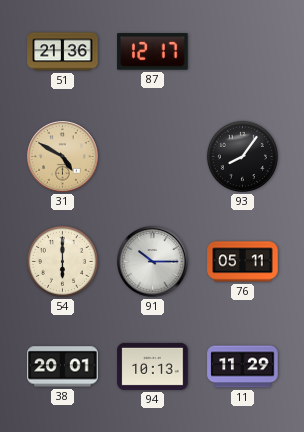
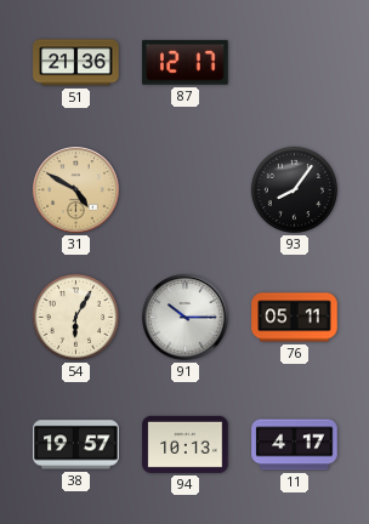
54: 6:00 -> 6:05
38: 20:01 -> 19:57
11: 11:29 -> 4:17
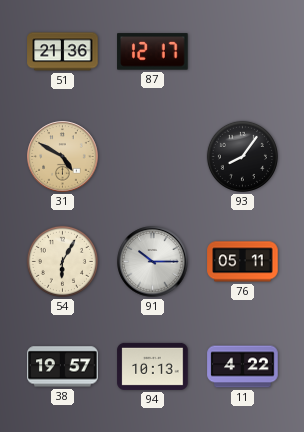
11: 4:17 -> 4:22
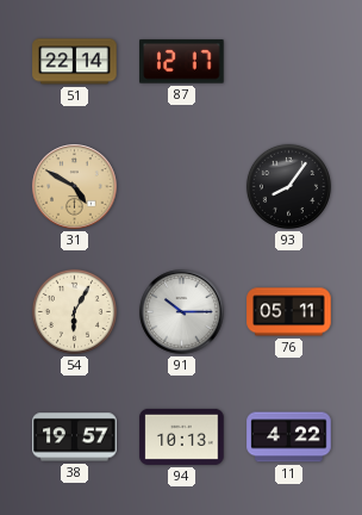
51: 21:36 -> 22:14
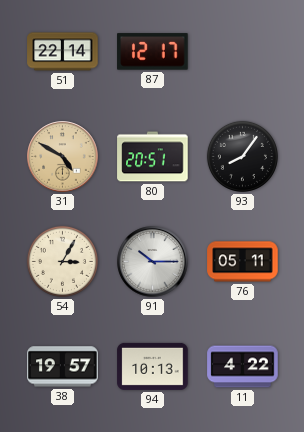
80: none -> 20:51
54: 6:05 -> 3:05
